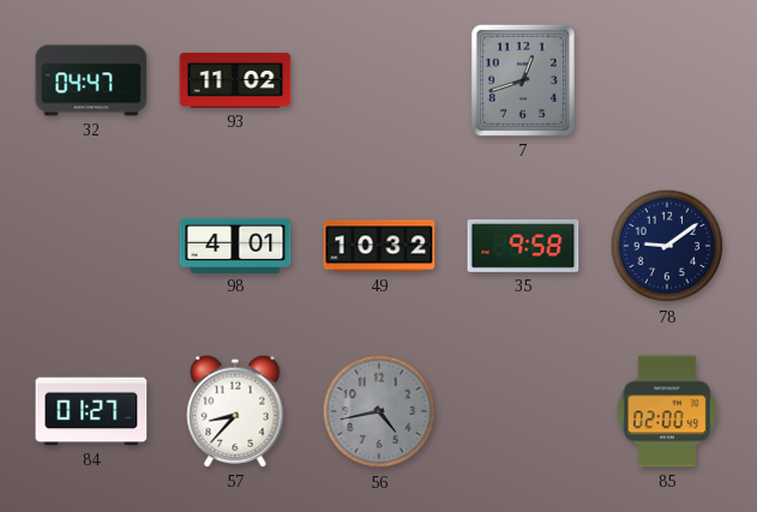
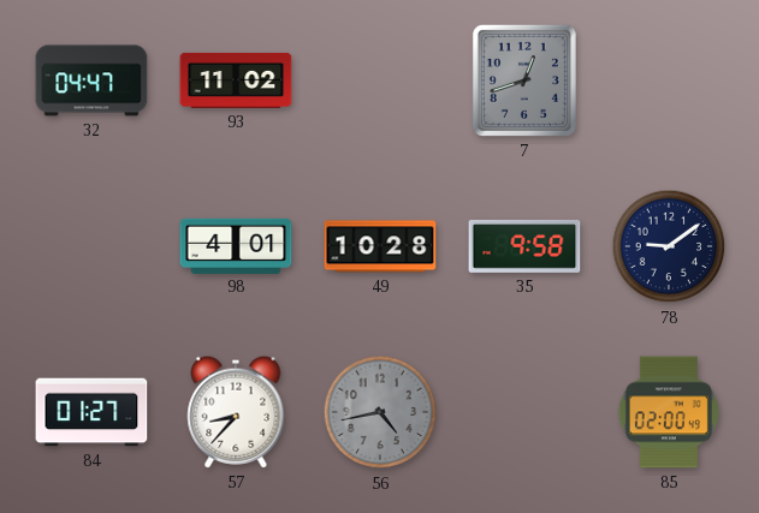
49: 10:32 -> 10:28
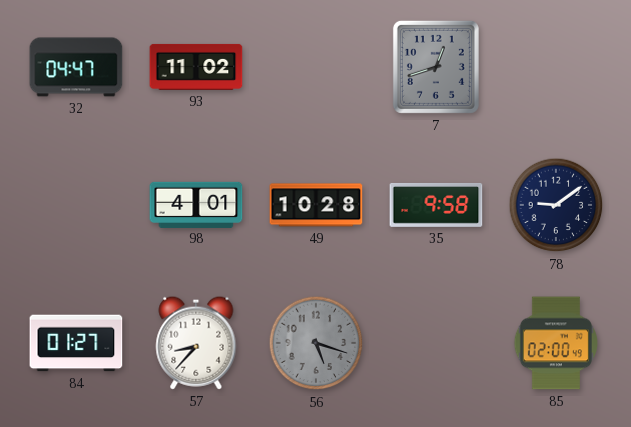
56: 4:43 -> 5:18
